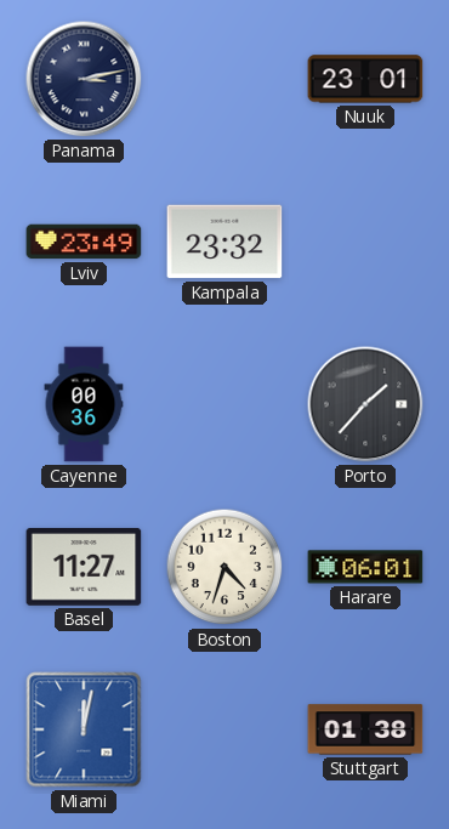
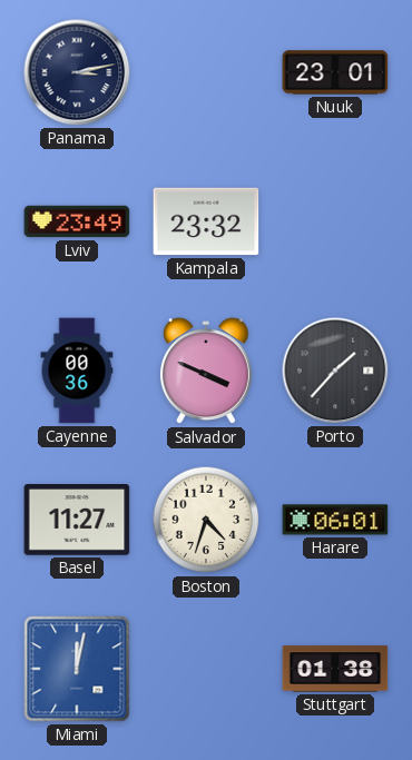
Salvador: none -> 3:49
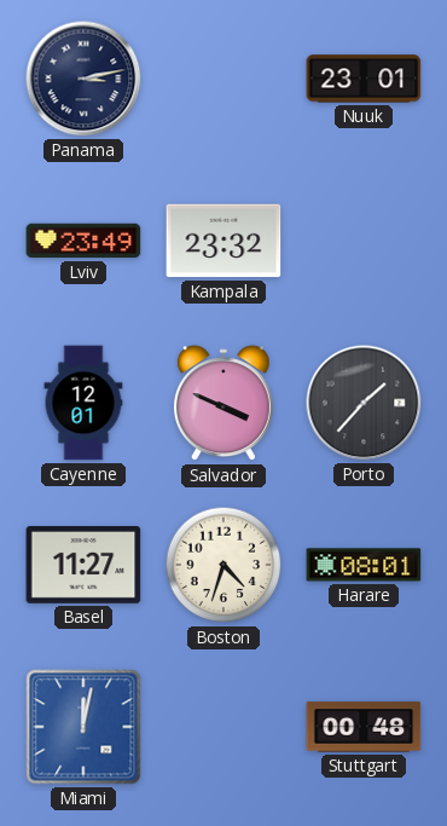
Cayenne: 00:36 -> 12:01
Harare: 06:01 -> 08:01
Stuttgart: 01:38 -> 00:48
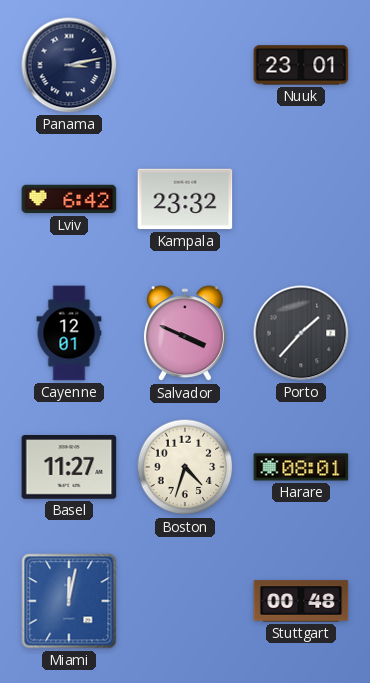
Lviv: 23:49 -> 6:42
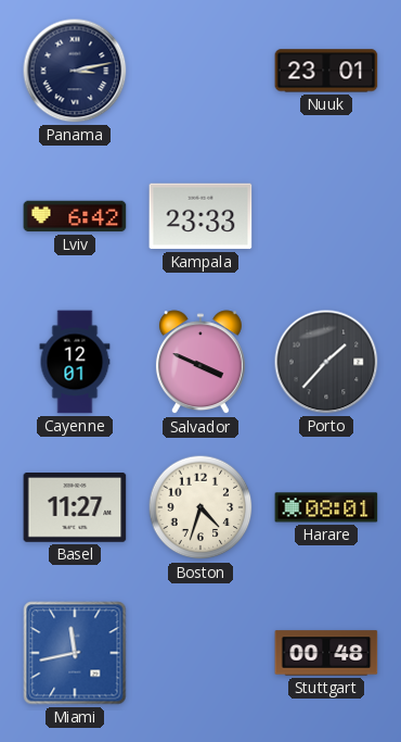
Kampala: 23:32 -> 23:33
Miami: 12:02 -> 11:43
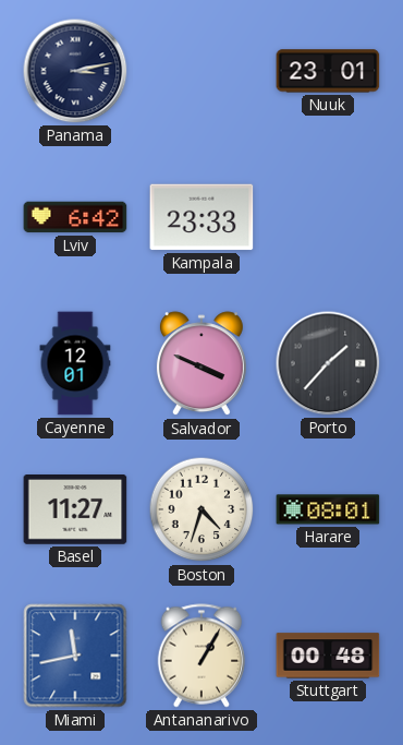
Antananarivo: none -> 1:05
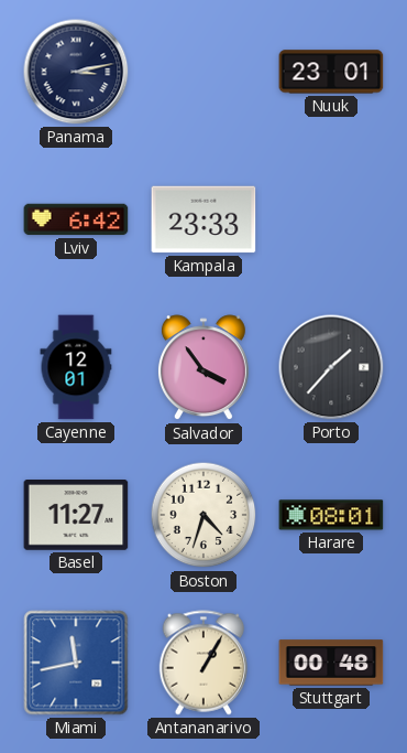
Salvador: 3:49 -> 3:54
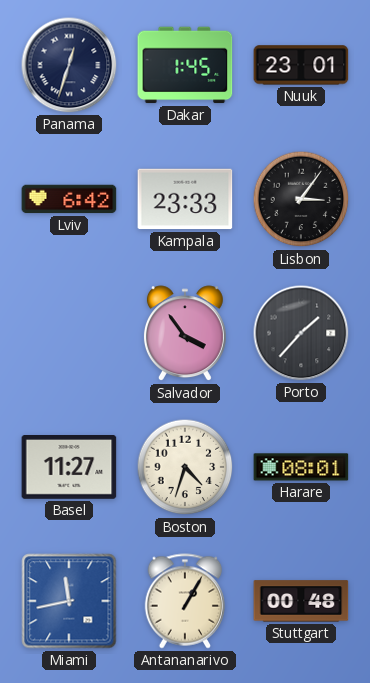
Panama: 3:13 -> 12:33
Dakar: none -> 1:45
Lisbon: none -> 3:06
Cayenne: 12:01 -> none
